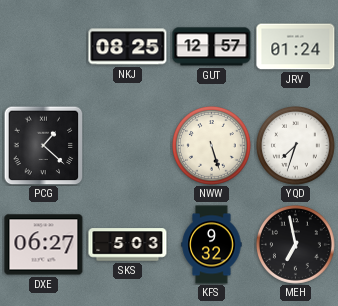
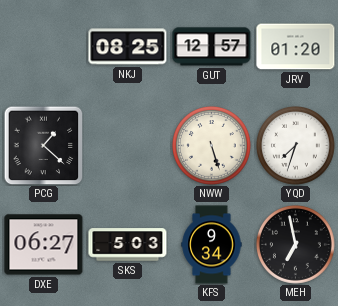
JRV: 01:24 -> 01:20
KFS: 9:32 -> 9:34
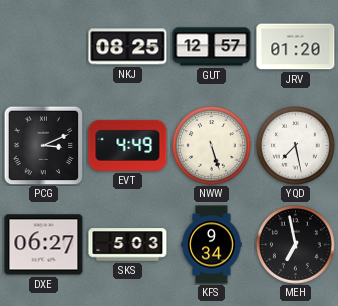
PCG: 1:22 -> 3:11
EVT: none -> 4:49
YQD: 7:33 -> 7:28
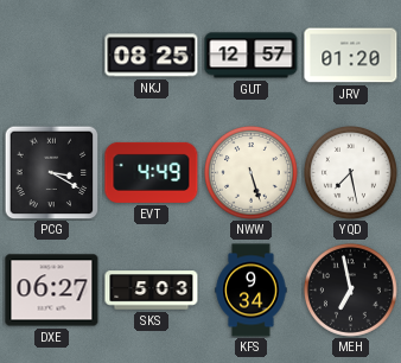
PCG: 3:11 -> 3:20
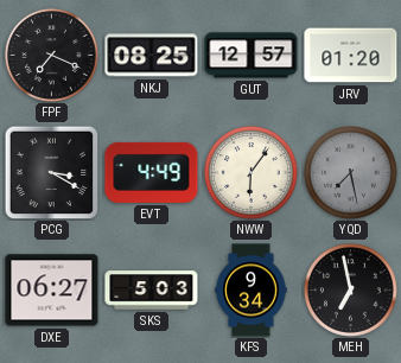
FPF: none -> 7:19
NWW: 5:27 -> 6:06
YQD dial: white -> grey
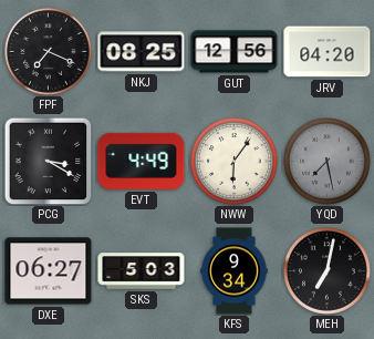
GUT: 12:57 -> 12:56
JRV: 01:20 -> 04:20
MEH: 6:58 -> 7:02
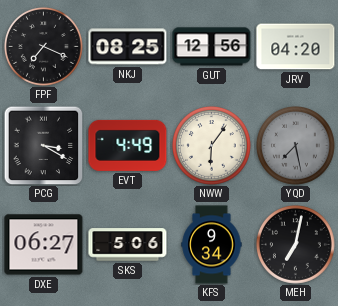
SKS: 5:03 -> 5:06
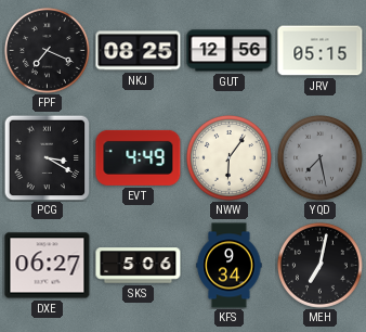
JRV: 04:20 -> 05:15
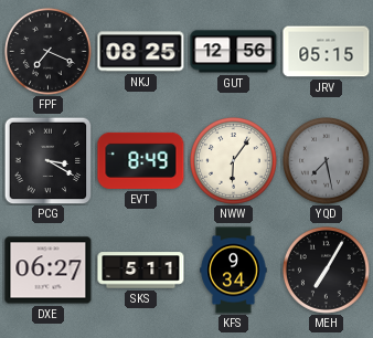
EVT: 4:49 -> 8:49
SKS: 5:06 -> 5:11
MEH: 7:02 -> 7:05
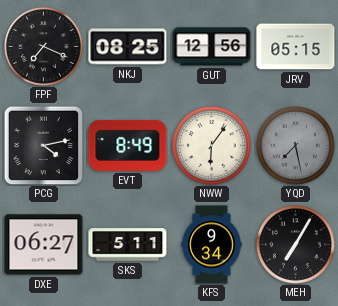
PCG: 3:20 -> 4:13
